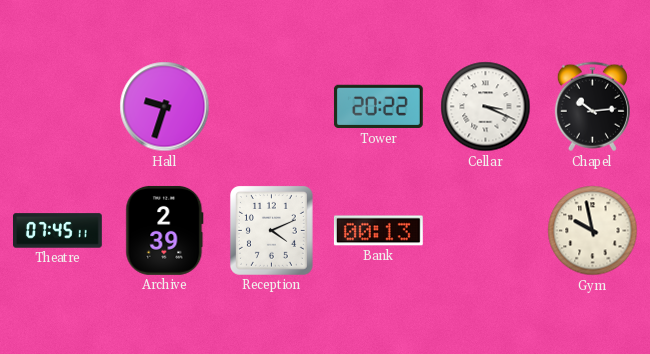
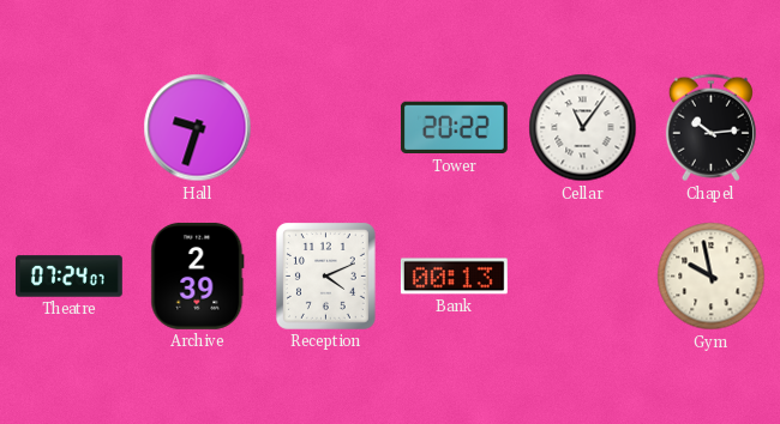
Cellar: 3:19 -> 11:06
Theatre: 07:45 -> 07:24
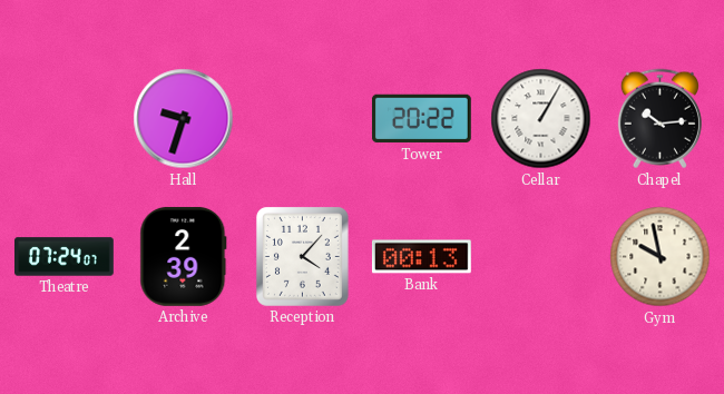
Cellar: 11:06 -> 1:05
Reception: 4:11 -> 4:07
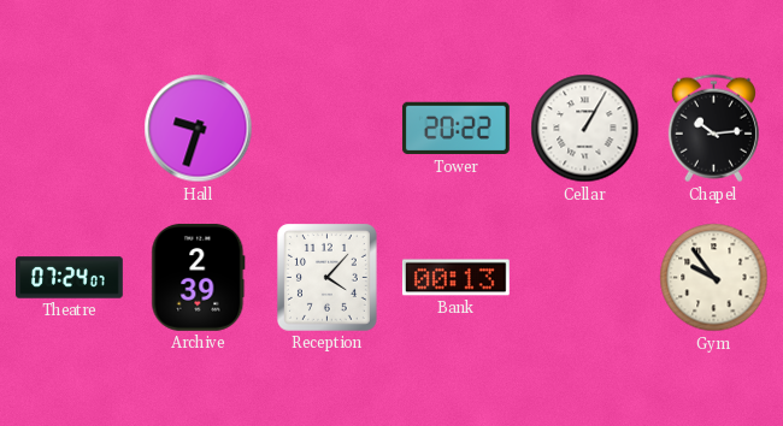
Gym: 9:58 -> 9:54
